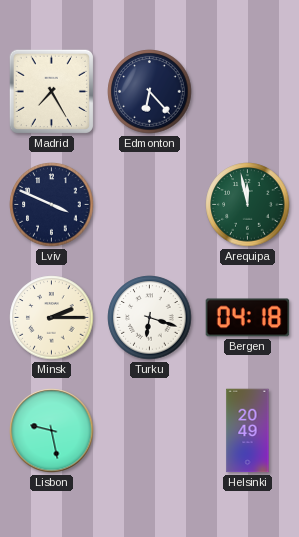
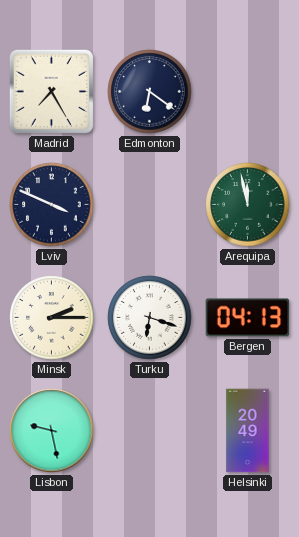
Edmonton: 6:23 -> 6:21
Bergen: 04:18 -> 04:13
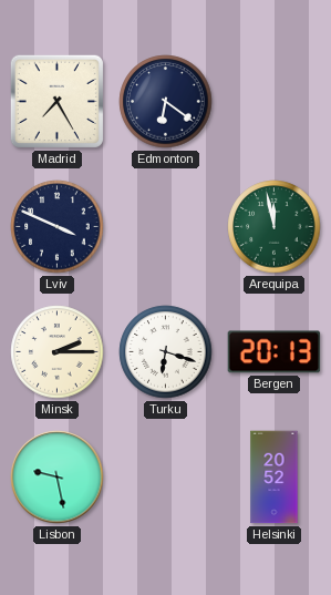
Bergen: 04:13 -> 20:13
Helsinki: 20:49 -> 20:52
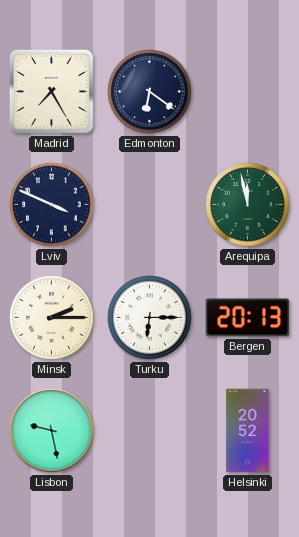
Turku: 6:18 -> 6:15
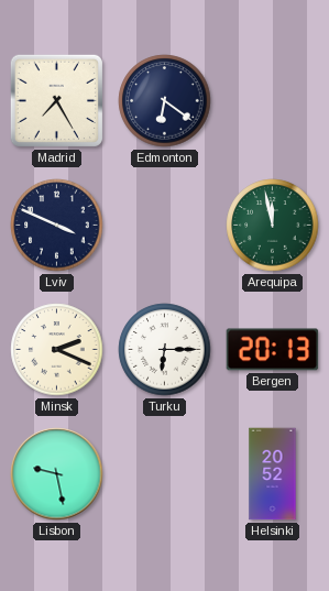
Minsk: 2:15 -> 2:19
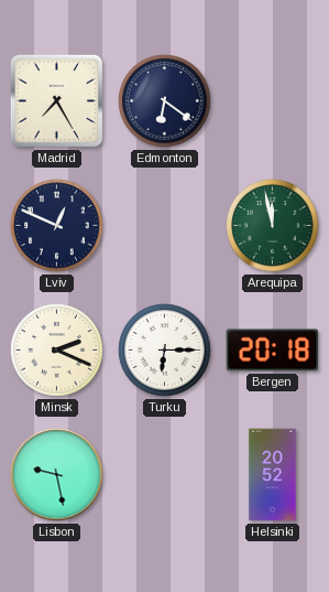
Lviv: 3:49 -> 12:49
Bergen: 20:13 -> 20:18
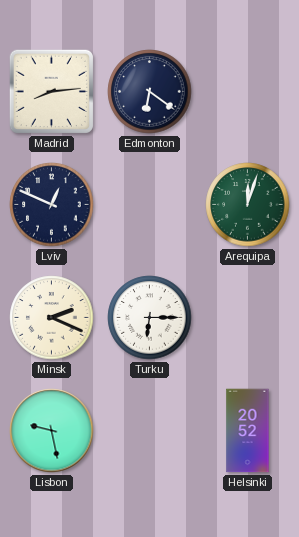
Madrid: 7:25 -> 8:14
Arequipa: 11:58 -> 12:03
Bergen: 20:18 -> none
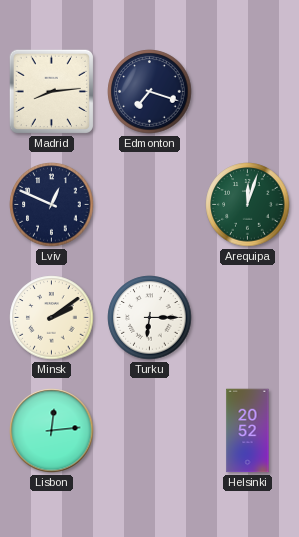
Edmonton: 6:21 -> 7:18
Minsk: 2:19 -> 2:09
Lisbon: 9:28 -> 12:14
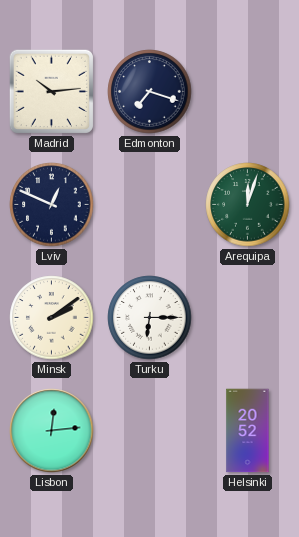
Madrid: 8:14 -> 10:14
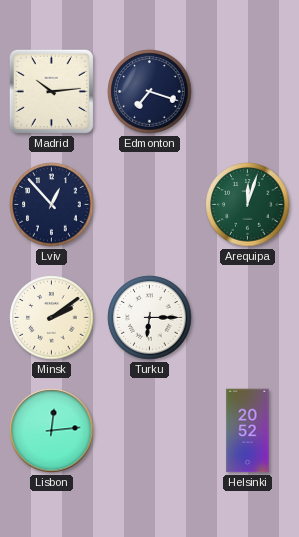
Lviv: 12:49 -> 12:53
